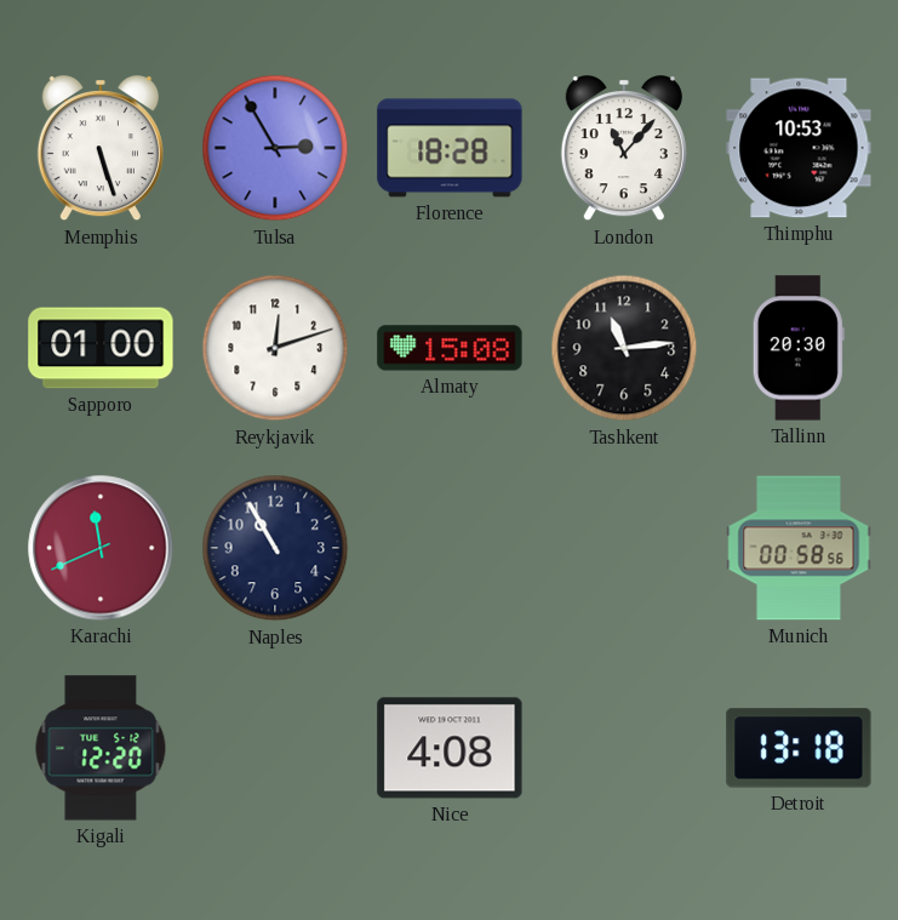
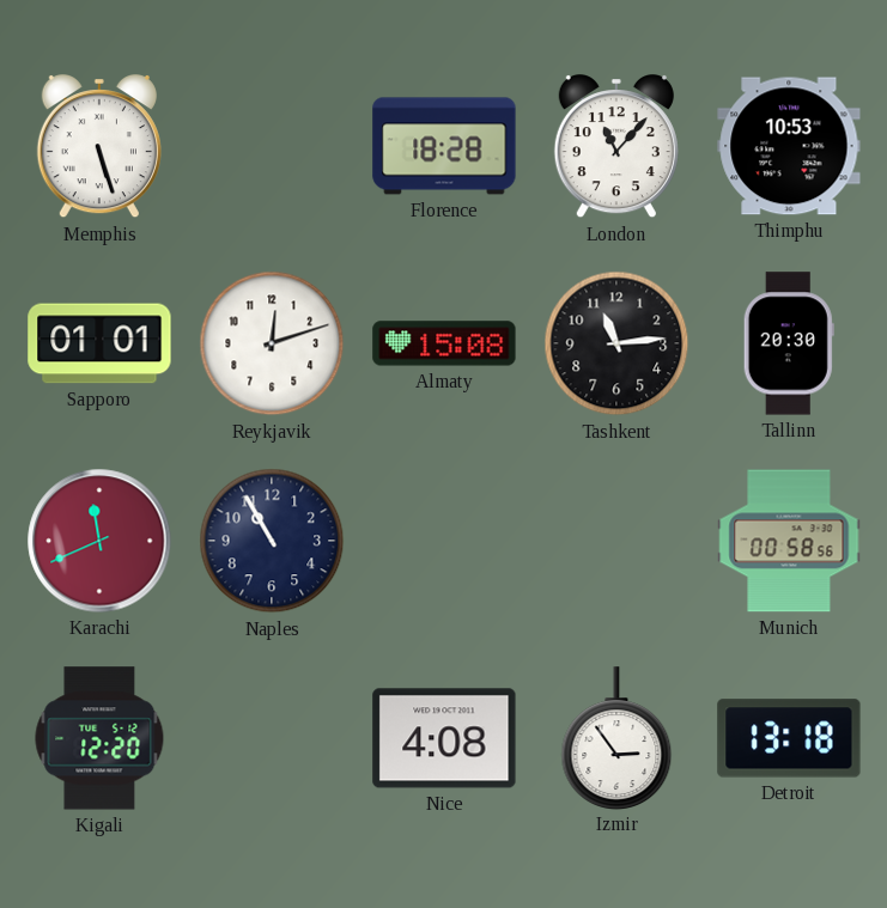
Tulsa: 2:55 -> none
Sapporo: 01:00 -> 01:01
Izmir: none -> 2:54
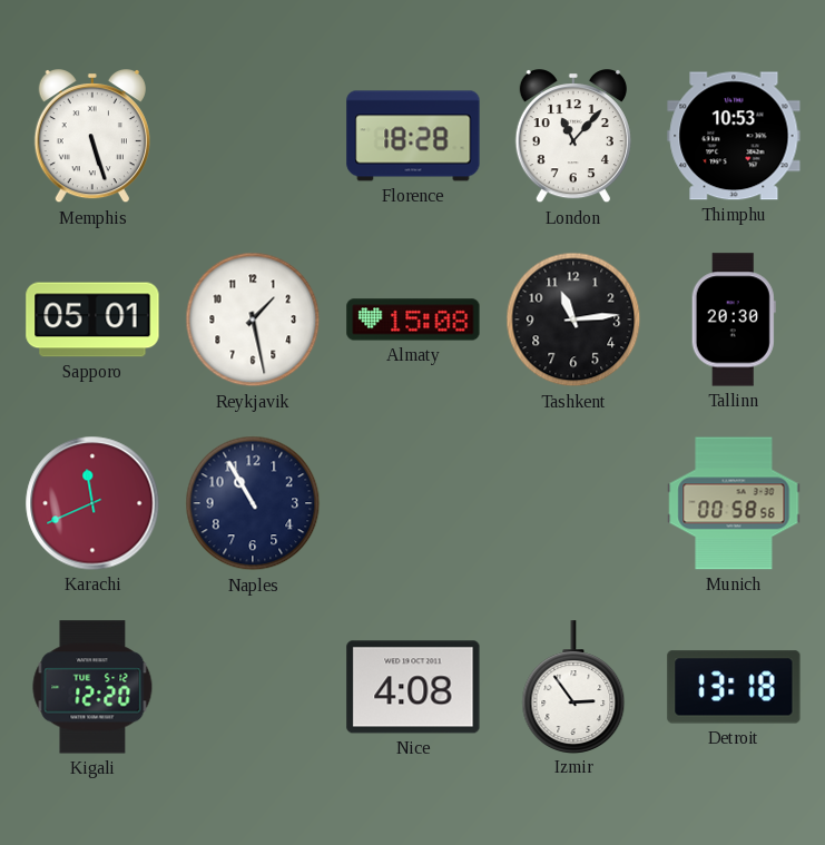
Sapporo: 01:01 -> 05:01
Reykjavik: 12:12 -> 1:28
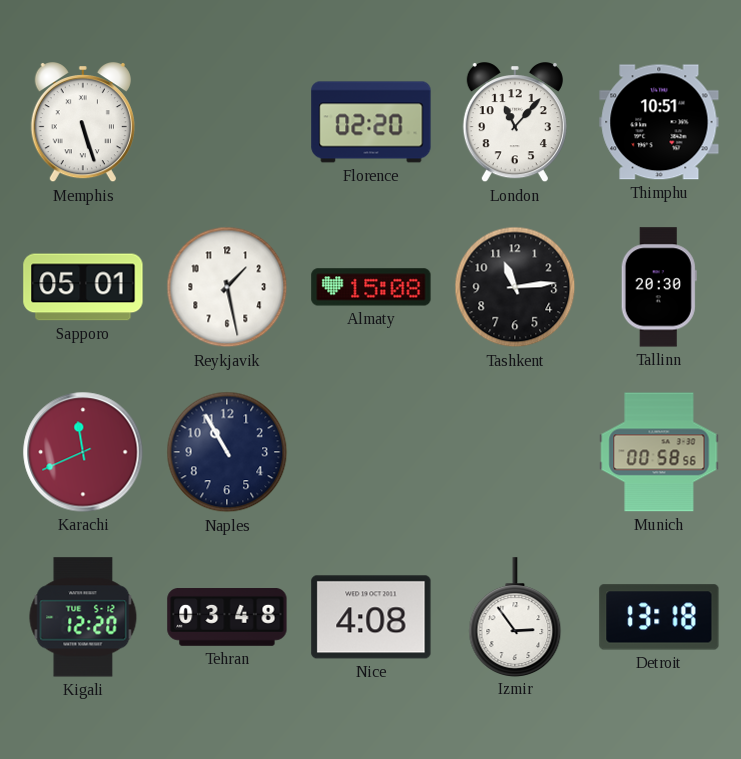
Florence: 18:28 -> 02:20
Thimphu: 10:53 -> 10:51
Tehran: none -> 03:48
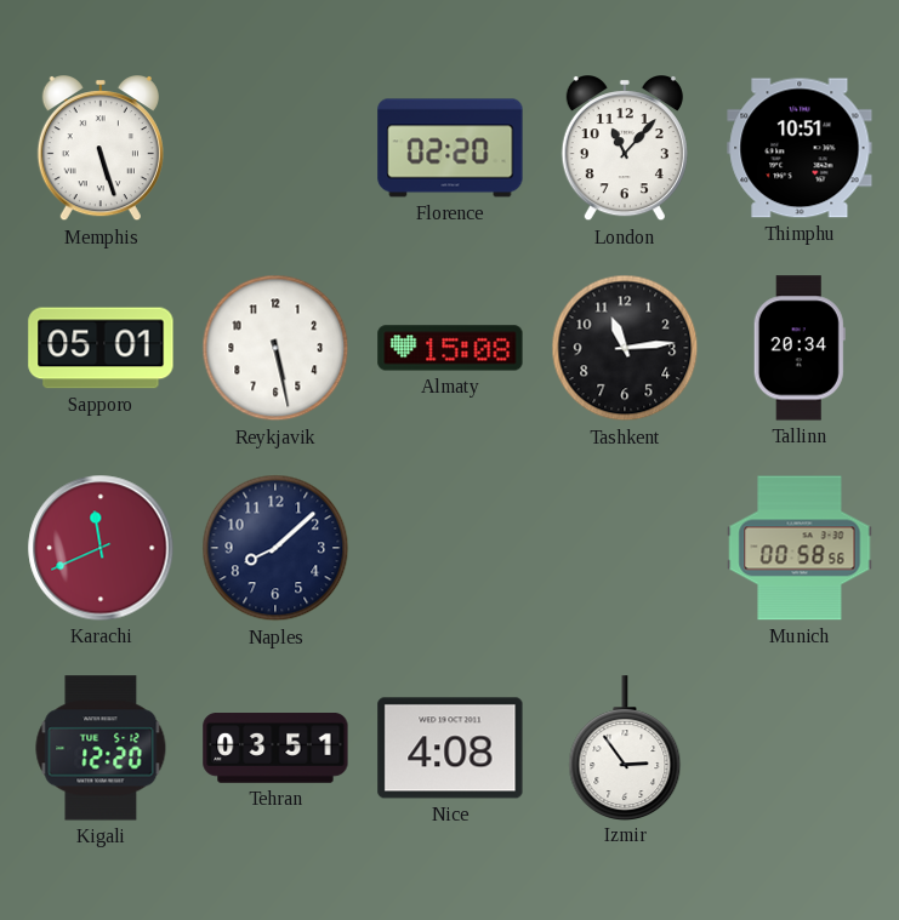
Reykjavik: 1:28 -> 5:28
Tallinn: 20:30 -> 20:34
Naples: 10:55 -> 8:08
Tehran: 03:48 -> 03:51
Detroit: 13:18 -> none
